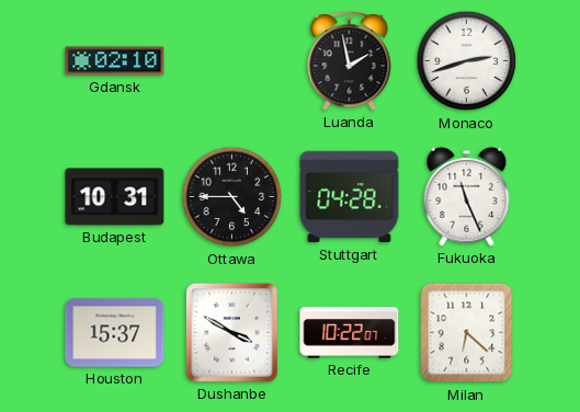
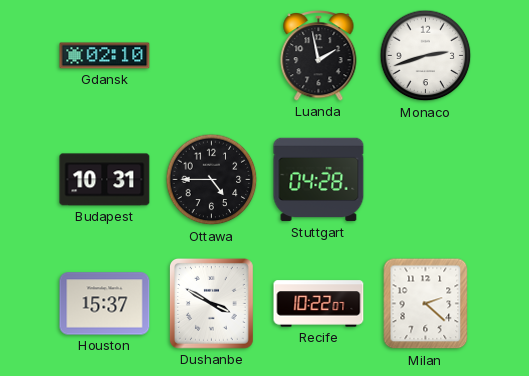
Fukuoka: 11:26 -> none
Milan: 6:22 -> 2:22
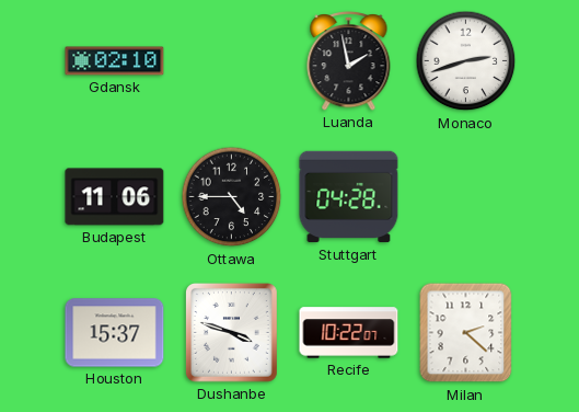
Budapest: 10:31 -> 11:06
Dushanbe: 3:50 -> 3:48
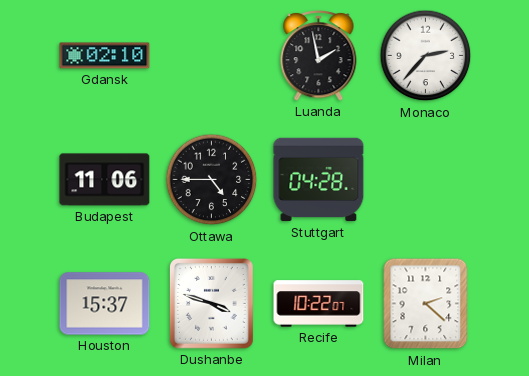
Monaco: 2:42 -> 2:37
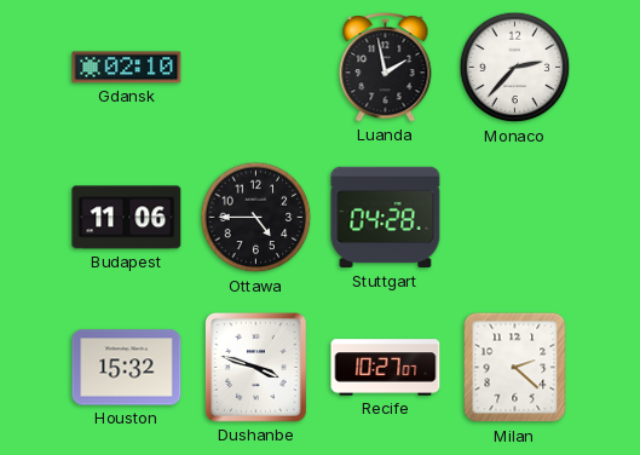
Houston: 15:37 -> 15:32
Recife: 10:22 -> 10:27
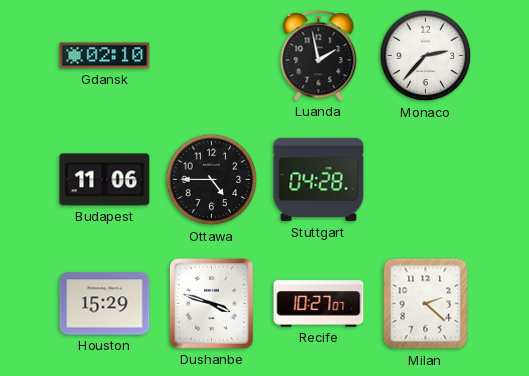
Houston: 15:32 -> 15:29
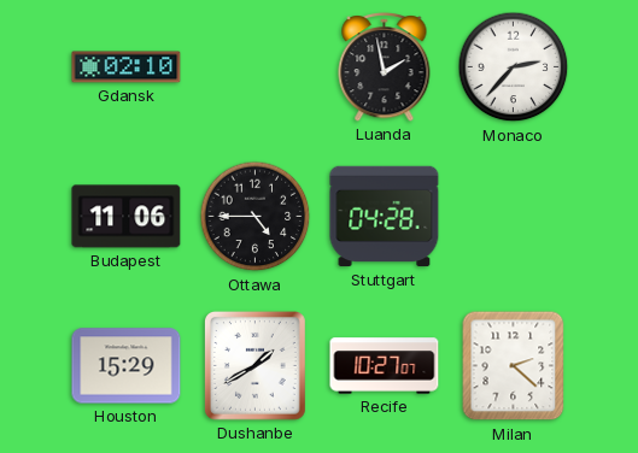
Dushanbe: 3:48 -> 1:40
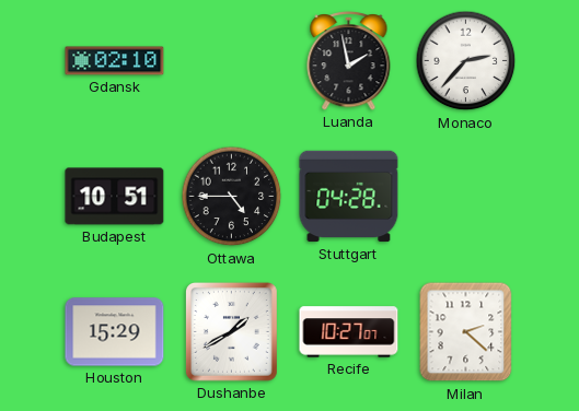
Budapest: 11:06 -> 10:51
